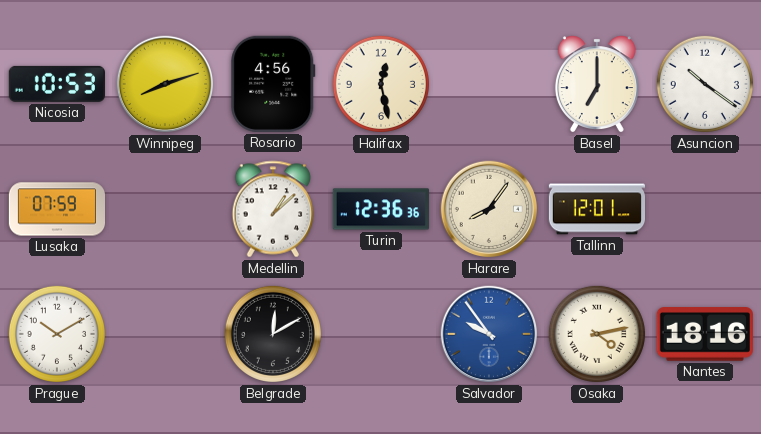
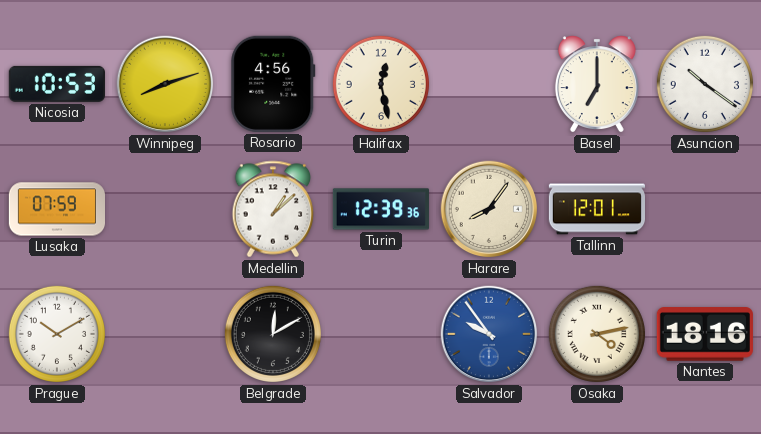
Turin: 12:36 -> 12:39
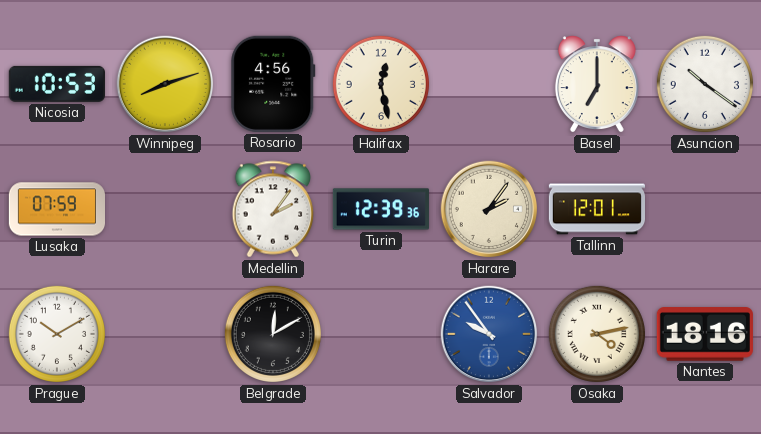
Medellin: 1:08 -> 2:06
Harare: 8:06 -> 2:06
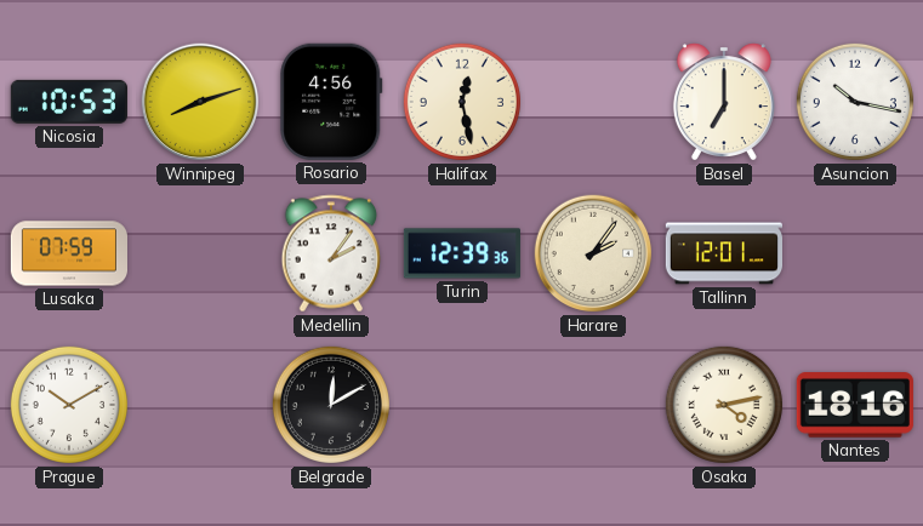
Asuncion: 10:21 -> 10:17
Salvador: 9:54 -> none
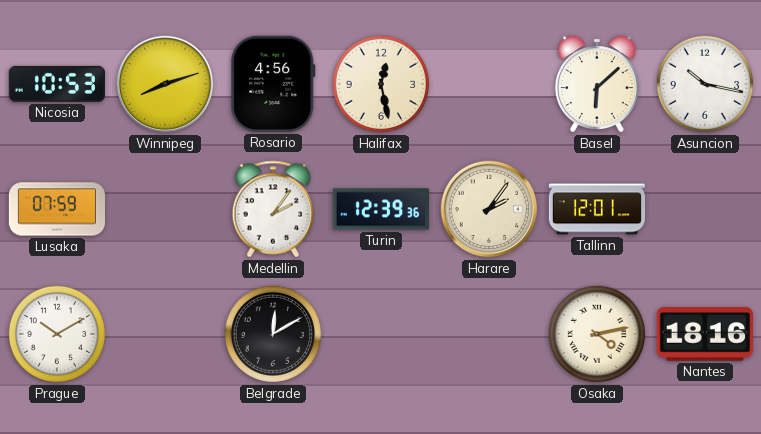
Basel: 7:00 -> 6:08
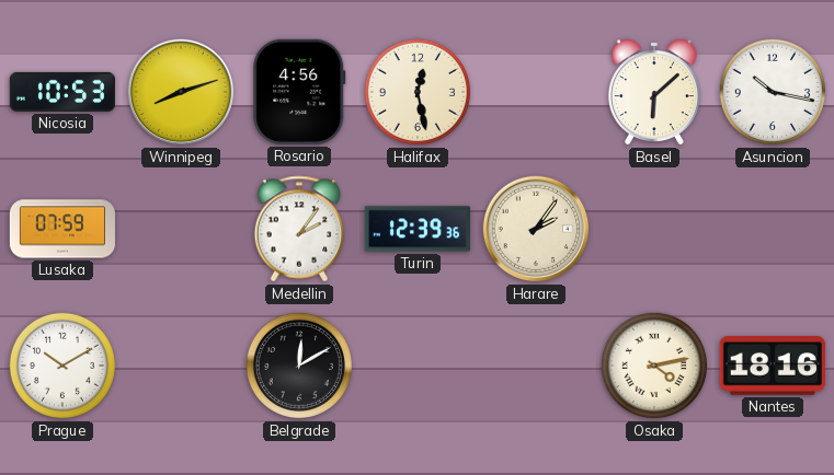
Tallinn: 12:01 -> none
